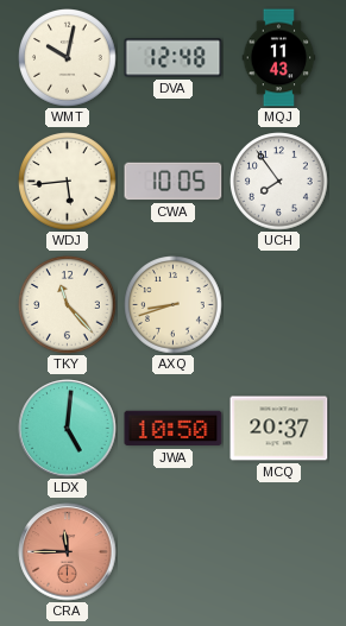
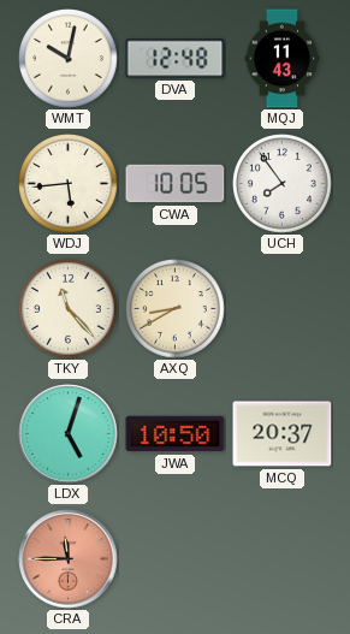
AXQ: 8:42 -> 8:40
LDX: 5:01 -> 5:03
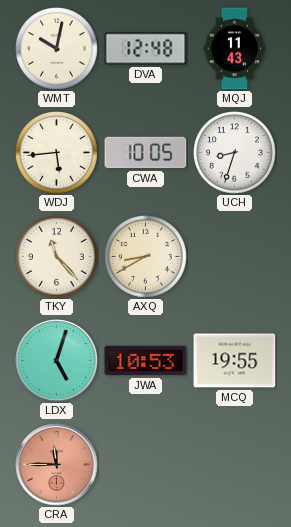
UCH: 7:54 -> 8:33
JWA: 10:50 -> 10:53
MCQ: 20:37 -> 19:55
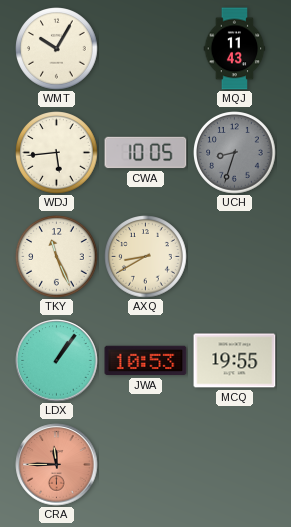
WMT: 10:02 -> 10:05
DVA: 12:48 -> none
UCH dial: white -> grey
TKY: 11:23 -> 11:26
LDX: 5:03 -> 1:06
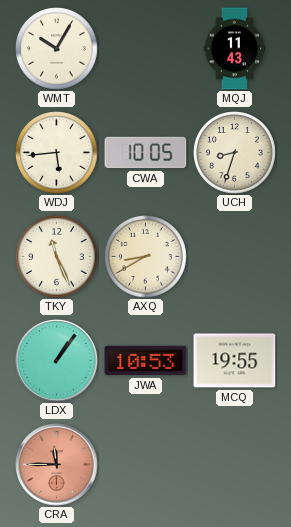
UCH dial: grey -> cream
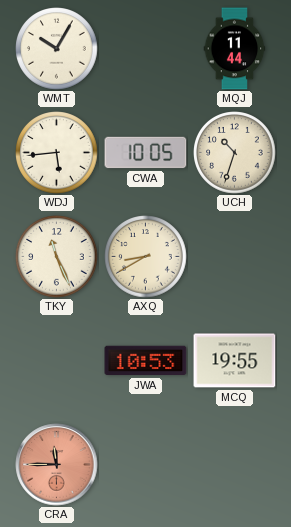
MQJ: 11:43 -> 11:44
UCH: 8:33 -> 10:33
LDX: 1:06 -> none
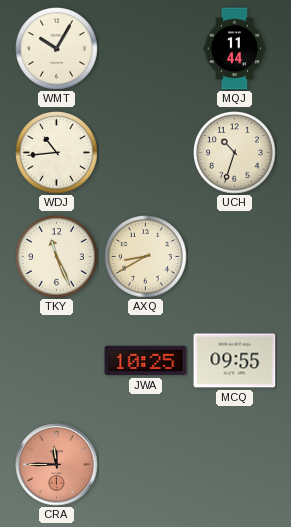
WDJ: 5:44 -> 10:44
CWA: 10:05 -> none
JWA: 10:53 -> 10:25
MCQ: 19:55 -> 09:55
